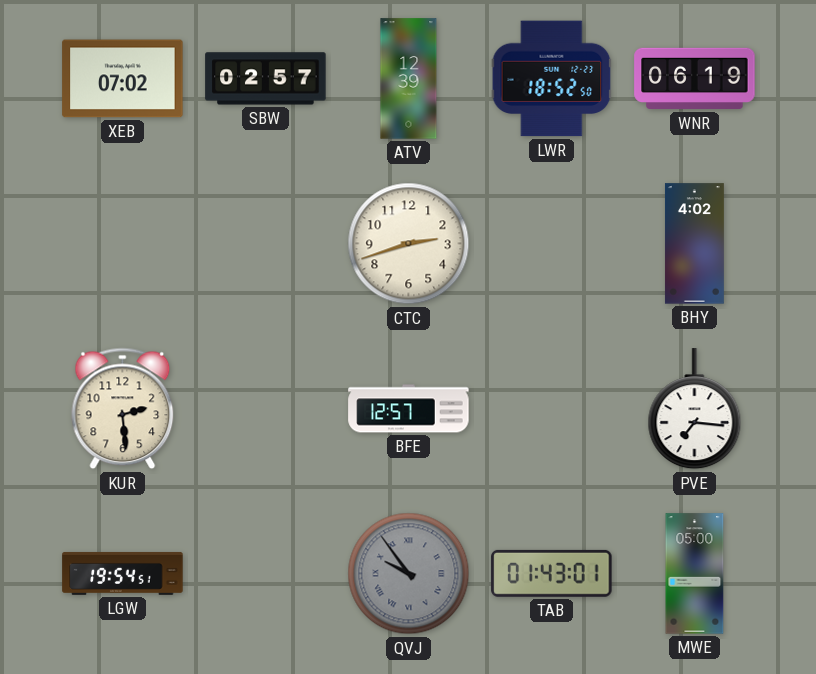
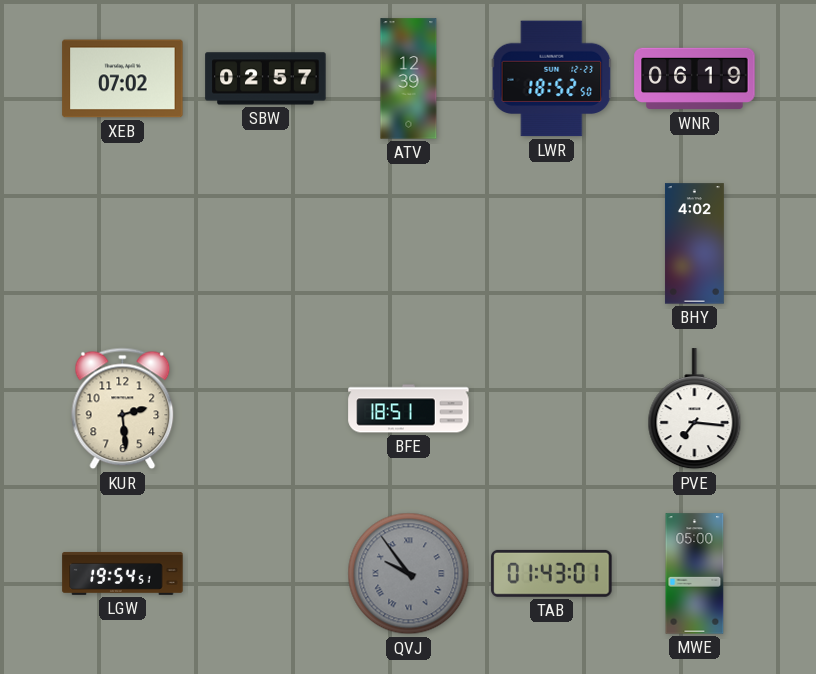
CTC: 2:42 -> none
BFE: 12:57 -> 18:51
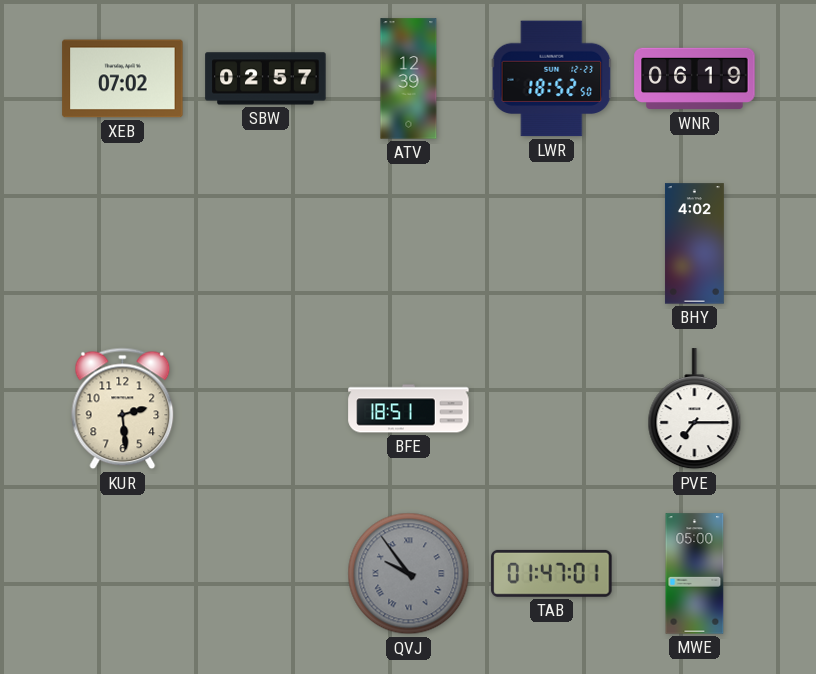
PVE: 7:16 -> 7:15
LGW: 19:54 -> none
TAB: 01:43 -> 01:47
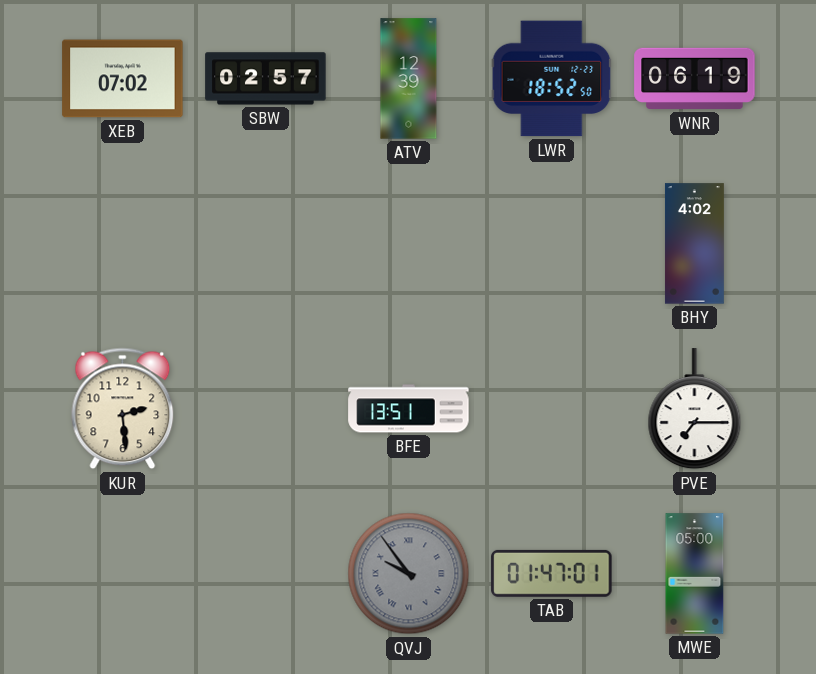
BFE: 18:51 -> 13:51
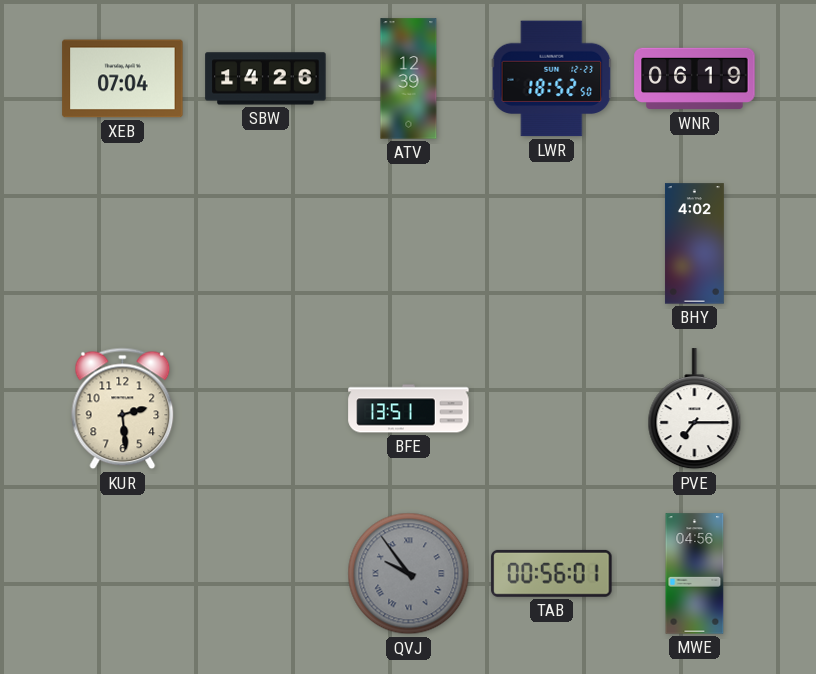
XEB: 07:02 -> 07:04
SBW: 02:57 -> 14:26
TAB: 01:47 -> 00:56
MWE: 05:00 -> 04:56
